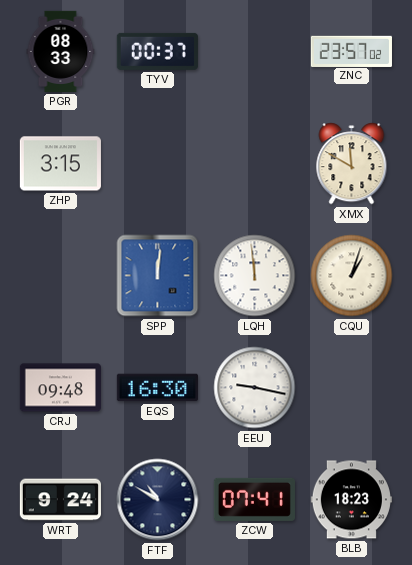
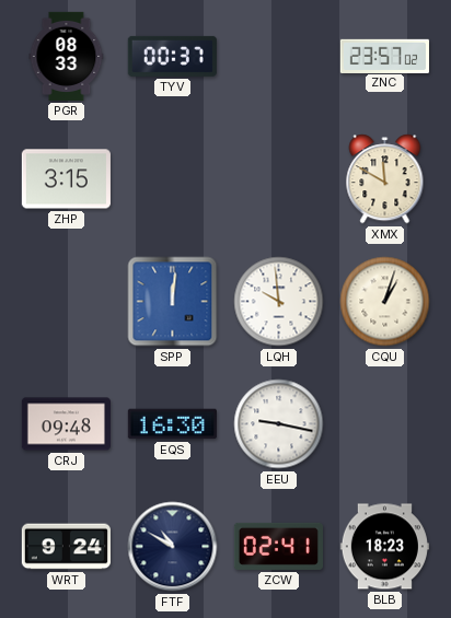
LQH: 11:59 -> 9:59
ZCW: 07:41 -> 02:41
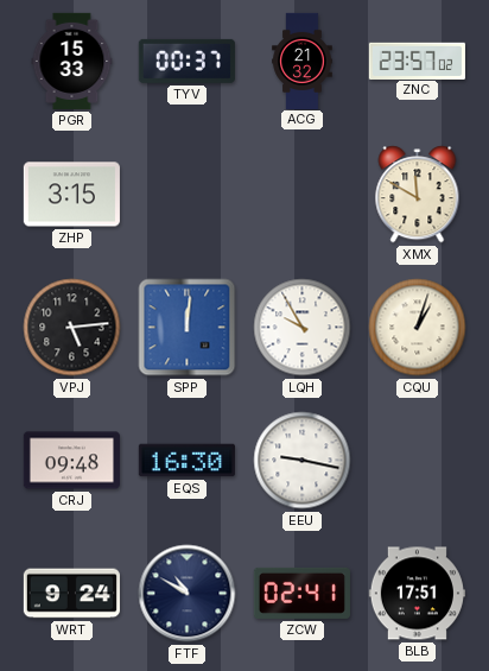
PGR: 08:33 -> 15:33
ACG: none -> 21:32
VPJ: none -> 5:14
LQH: 9:59 -> 9:55
BLB: 18:23 -> 17:51
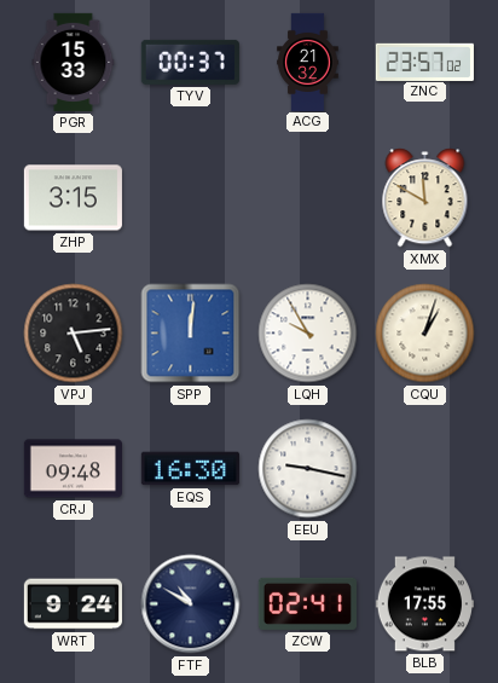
BLB: 17:51 -> 17:55
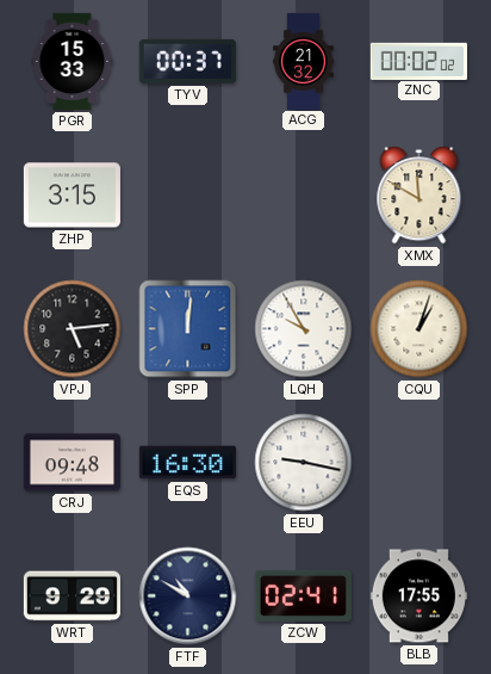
ZNC: 23:57 -> 00:02
WRT: 9:24 -> 9:29
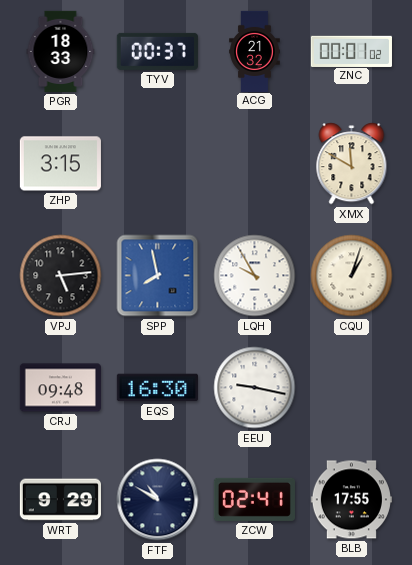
PGR: 15:33 -> 18:33
ZNC: 00:02 -> 00:01
SPP: 12:01 -> 7:58
